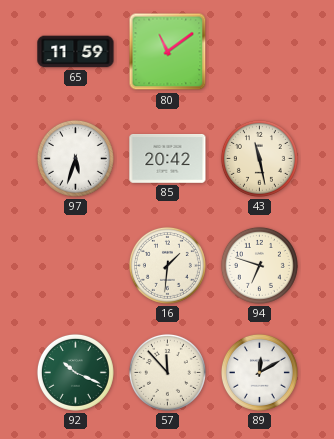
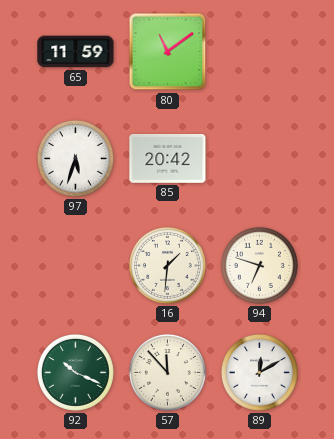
43: 11:28 -> none
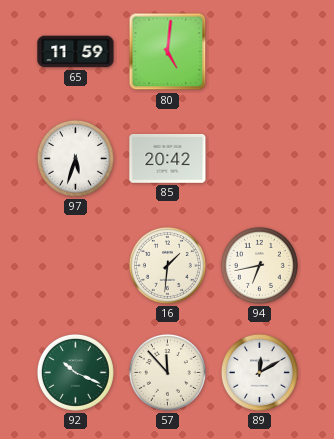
80: 11:09 -> 5:01
94: 6:48 -> 6:43
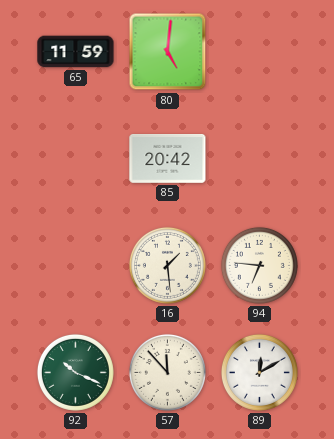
97: 5:33 -> none
16: 1:31 -> 1:29
94: 6:43 -> 6:46
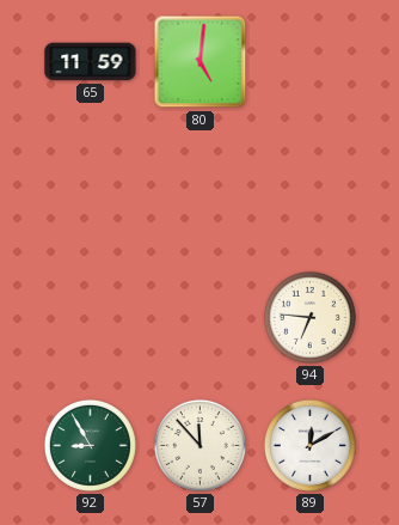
85: 20:42 -> none
16: 1:29 -> none
92: 10:19 -> 8:55
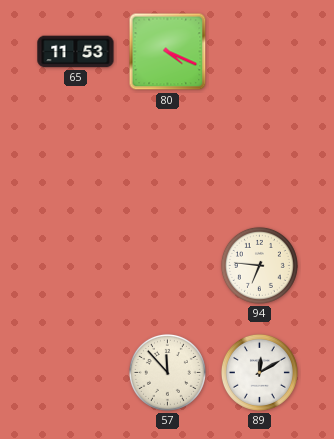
65: 11:59 -> 11:53
80: 5:01 -> 4:19
92: 8:55 -> none
